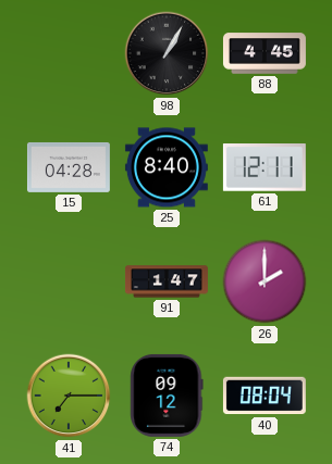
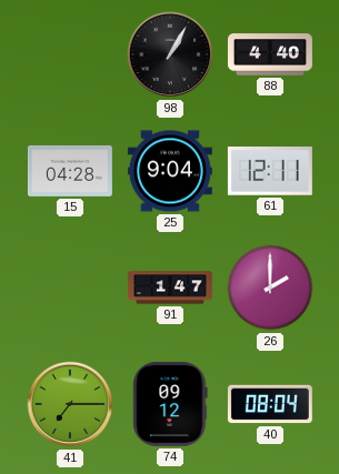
88: 4:45 -> 4:40
25: 8:40 -> 9:04
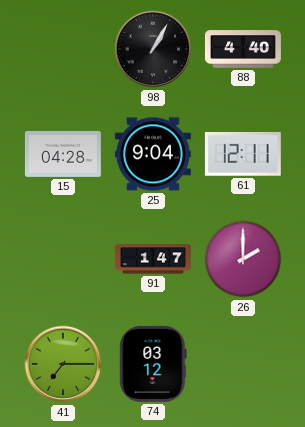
74: 09:12 -> 03:12
40: 08:04 -> none
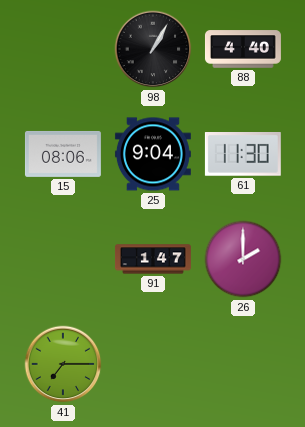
15: 04:28 -> 08:06
61: 12:11 -> 11:30
74: 03:12 -> none
